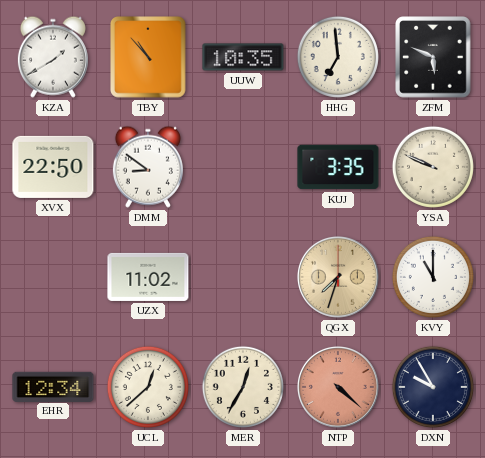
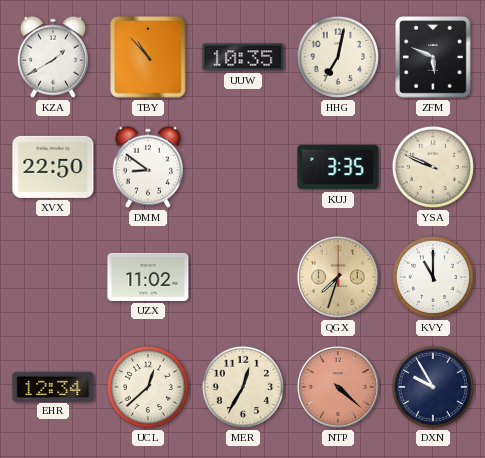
HHG: 6:59 -> 7:02
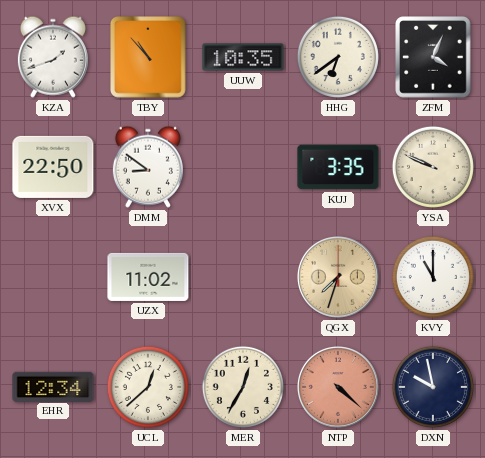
KZA: 1:40 -> 1:42
HHG: 7:02 -> 6:39
ZFM: 5:49 -> 4:04
DXN: 9:55 -> 9:58
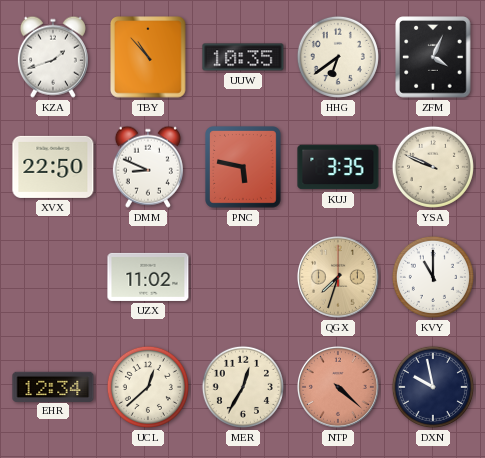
DMM: 8:51 -> 8:49
PNC: none -> 5:47
